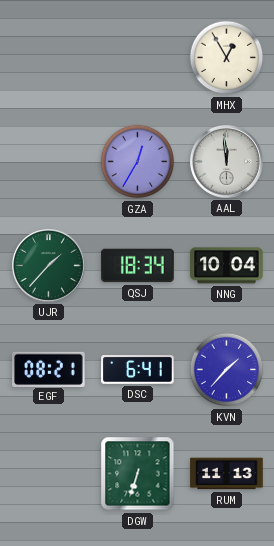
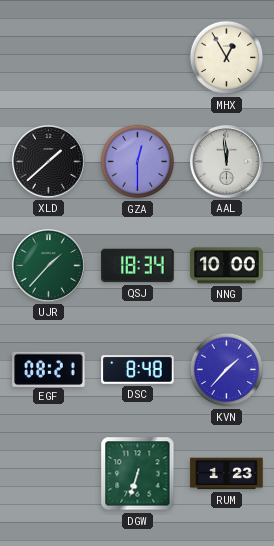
XLD: none -> 1:38
GZA: 12:35 -> 12:30
NNG: 10:04 -> 10:00
DSC: 6:41 -> 8:48
RUM: 11:13 -> 1:23
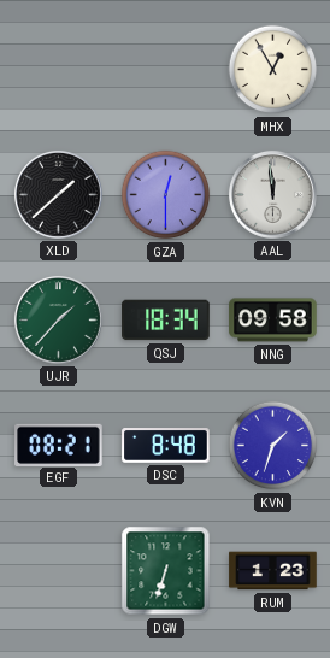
NNG: 10:00 -> 09:58
KVN: 1:37 -> 1:33
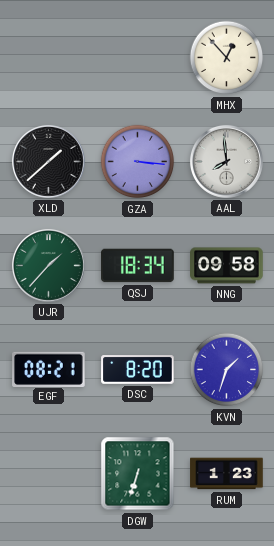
MHX: 12:55 -> 12:53
GZA: 12:30 -> 3:16
AAL: 11:59 -> 7:59
DSC: 8:48 -> 8:20
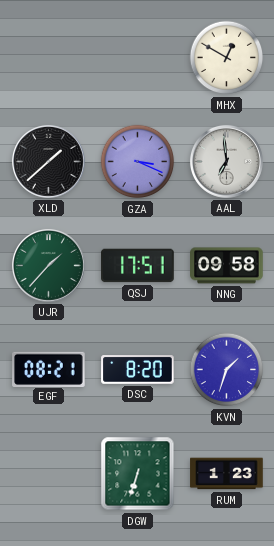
MHX: 12:53 -> 12:50
GZA: 3:16 -> 3:19
AAL: 7:59 -> 6:59
QSJ: 18:34 -> 17:51
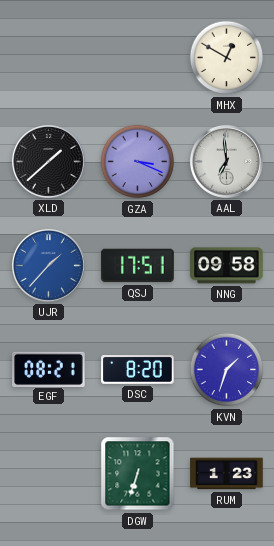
UJR dial: green -> blue
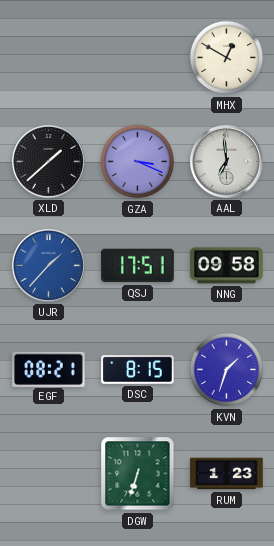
DSC: 8:20 -> 8:15
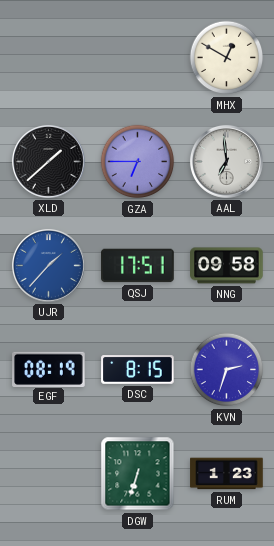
GZA: 3:19 -> 6:45
EGF: 08:21 -> 08:19
KVN: 1:33 -> 2:33
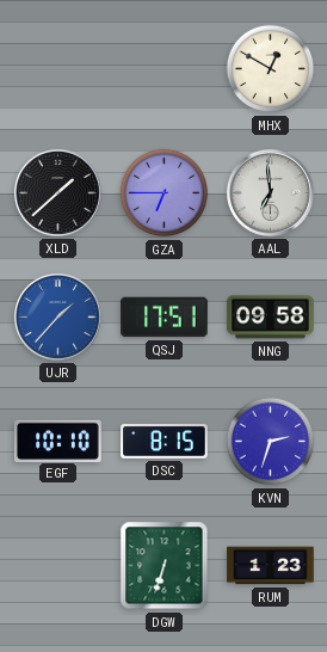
EGF: 08:19 -> 10:10
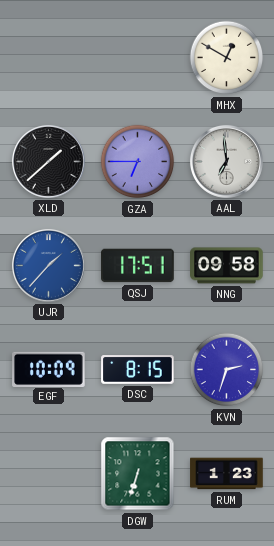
EGF: 10:10 -> 10:09
